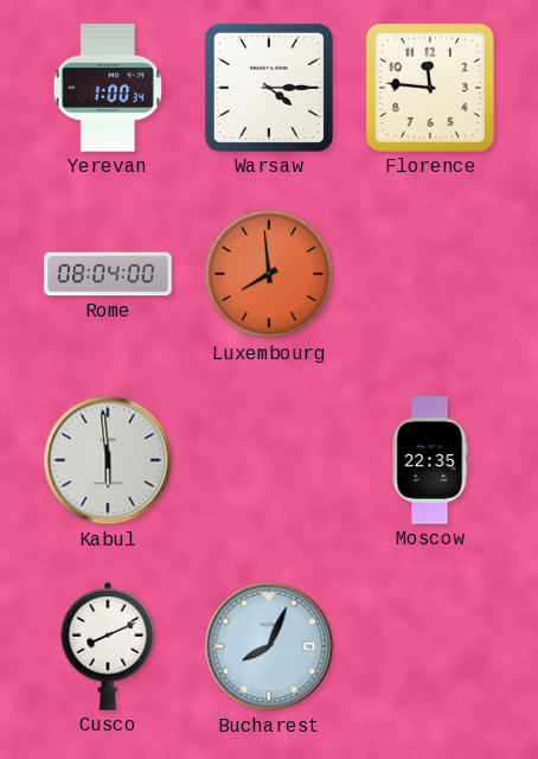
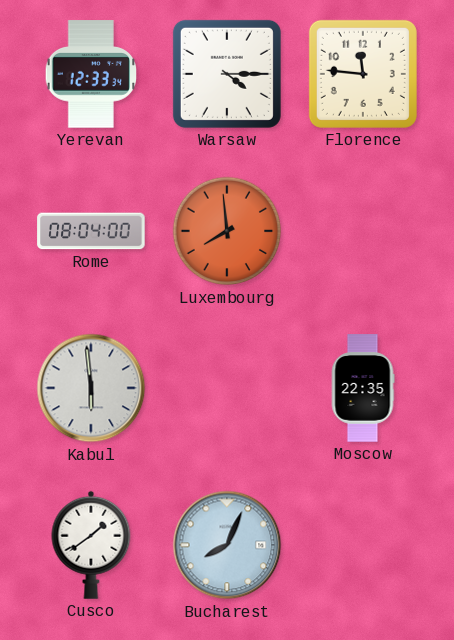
Yerevan: 1:00 -> 12:33
Cusco: 8:11 -> 1:39
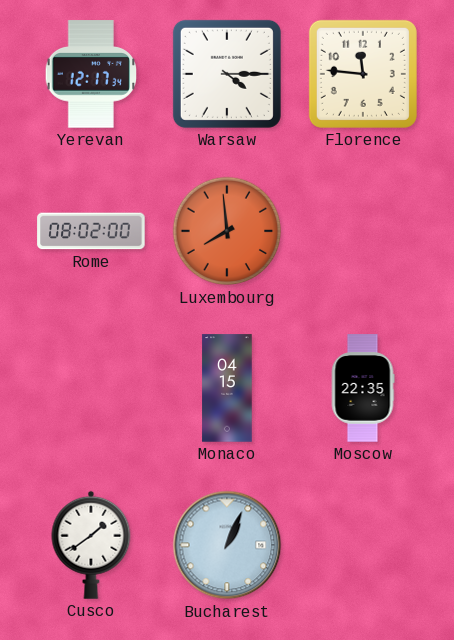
Yerevan: 12:33 -> 12:17
Rome: 08:04 -> 08:02
Kabul: 5:59 -> none
Monaco: none -> 04:15
Bucharest: 8:04 -> 1:04
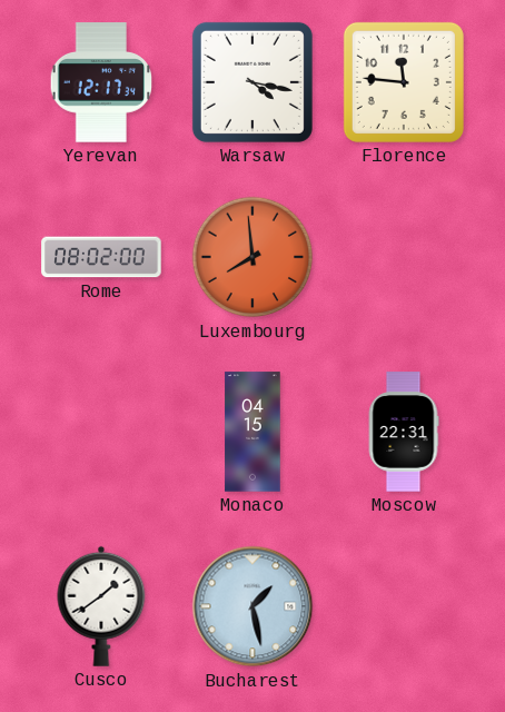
Warsaw: 4:15 -> 4:17
Moscow: 22:35 -> 22:31
Bucharest: 1:04 -> 1:28
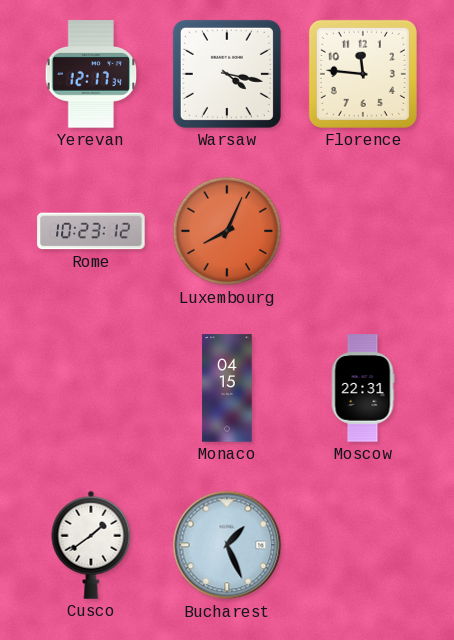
Rome: 08:02 -> 10:23
Luxembourg: 7:59 -> 8:04
Bucharest: 1:28 -> 1:26
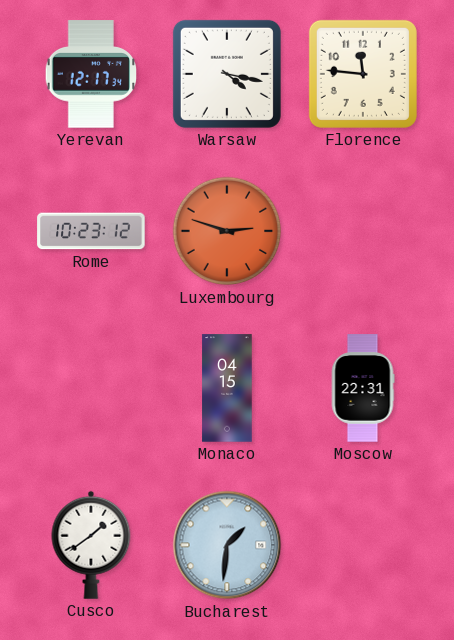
Luxembourg: 8:04 -> 2:48
Bucharest: 1:26 -> 1:31
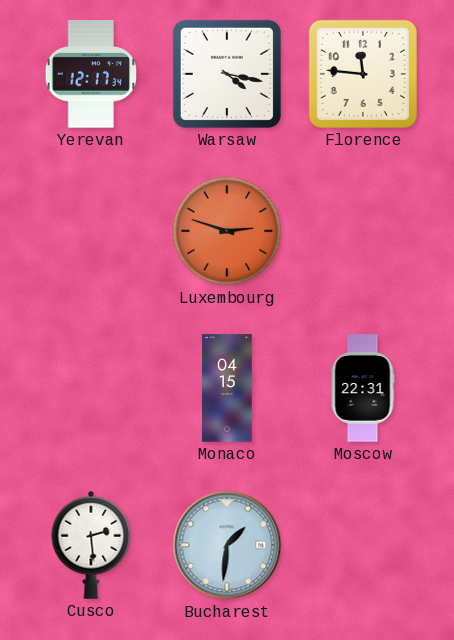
Rome: 10:23 -> none
Cusco: 1:39 -> 2:29
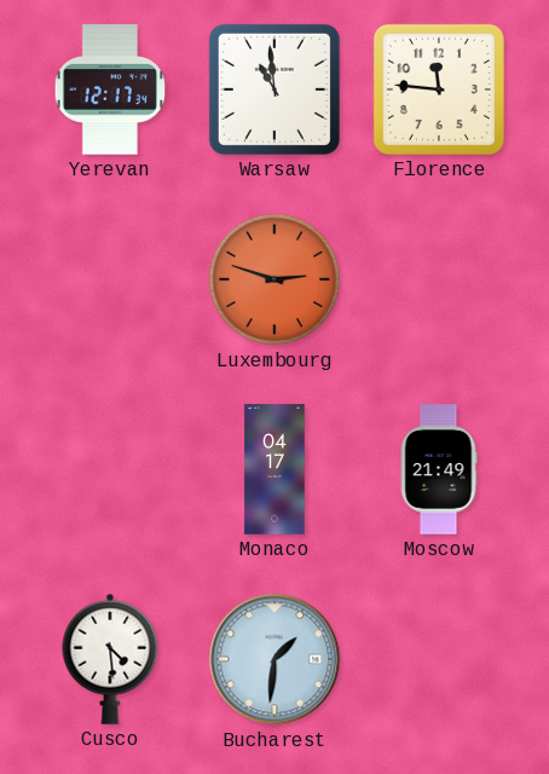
Warsaw: 4:17 -> 10:59
Monaco: 04:15 -> 04:17
Moscow: 22:31 -> 21:49
Cusco: 2:29 -> 4:29
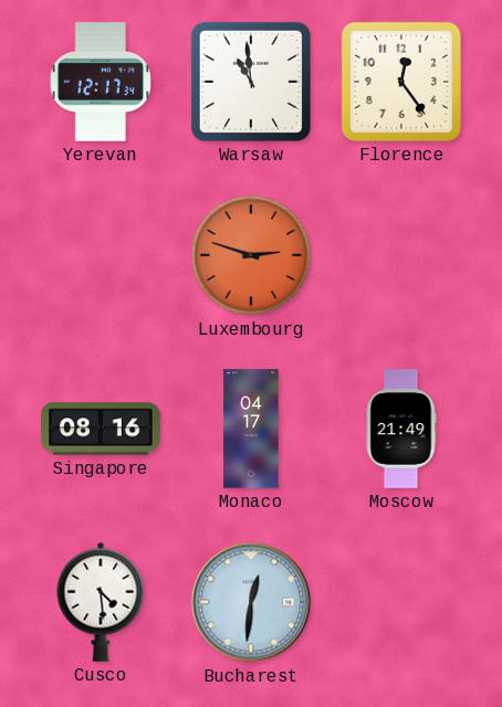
Florence: 11:46 -> 12:24
Singapore: none -> 08:16
Bucharest: 1:31 -> 12:31
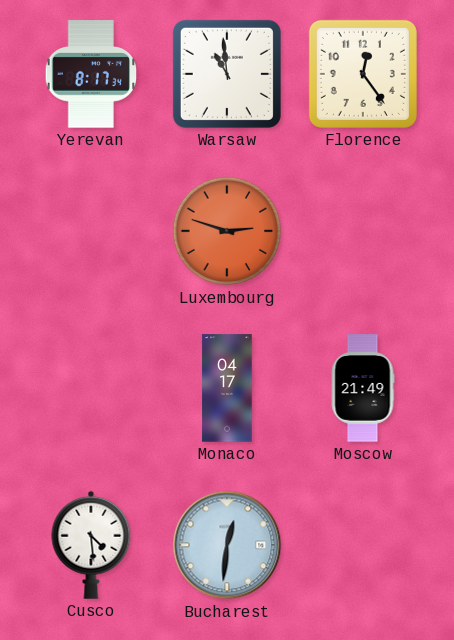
Yerevan: 12:17 -> 8:17
Singapore: 08:16 -> none
